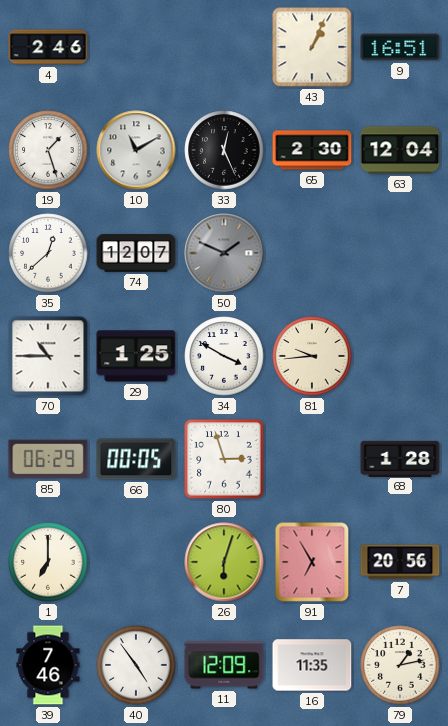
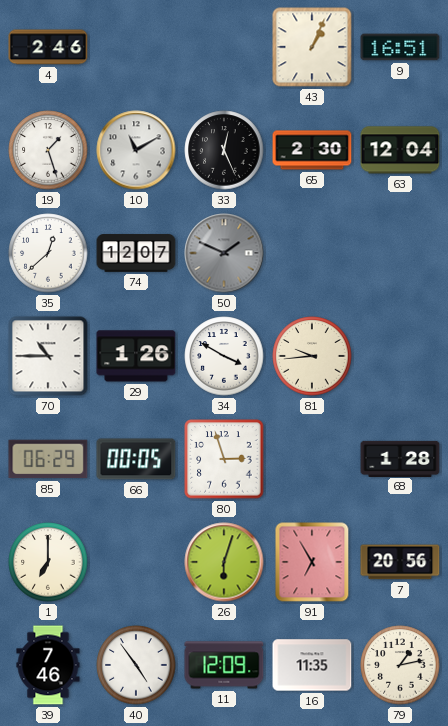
29: 1:25 -> 1:26
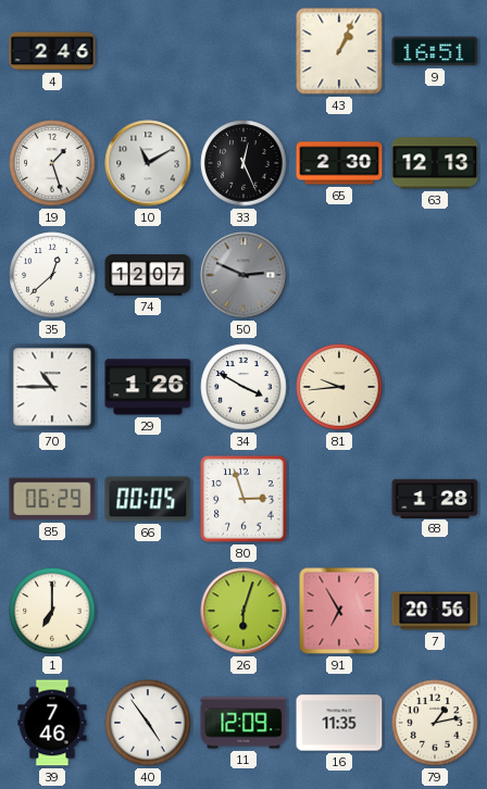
63: 12:04 -> 12:13
50: 1:49 -> 2:49
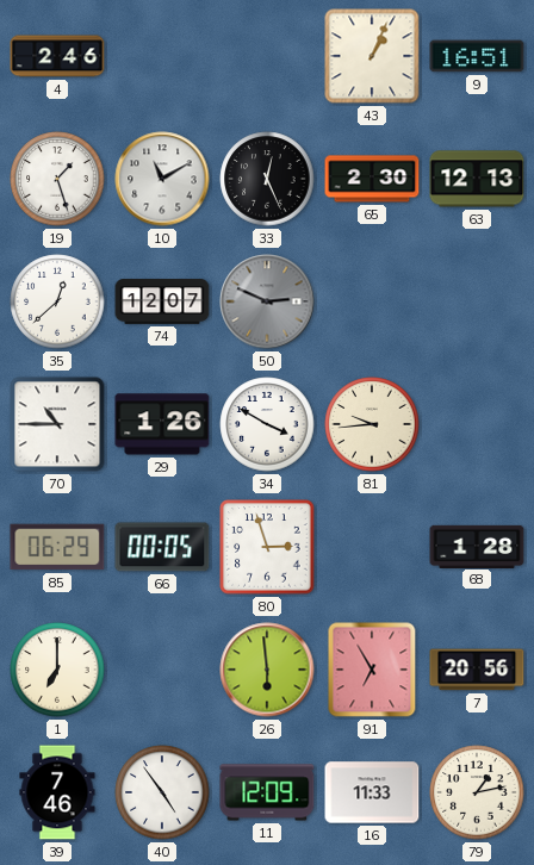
26: 6:03 -> 5:59
16: 11:35 -> 11:33
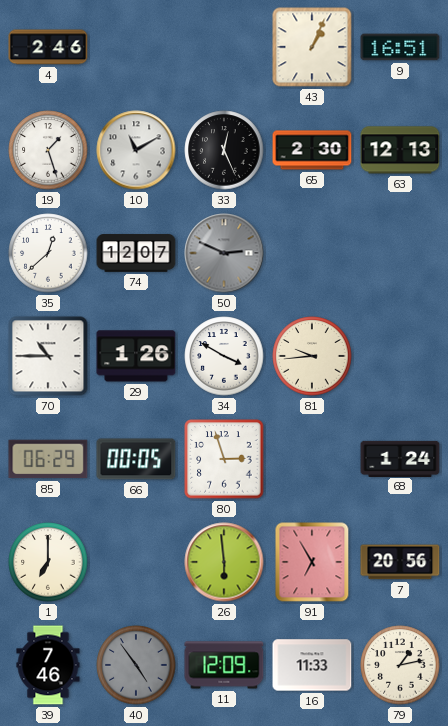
68: 1:28 -> 1:24
40 dial: white -> grey
